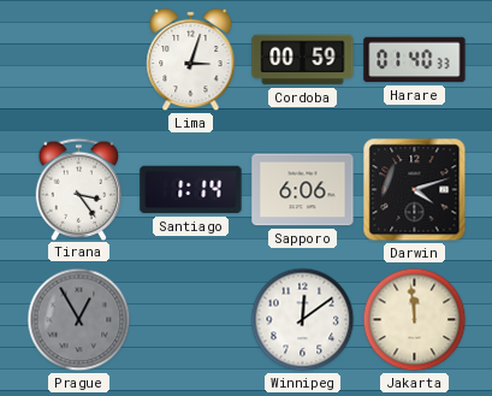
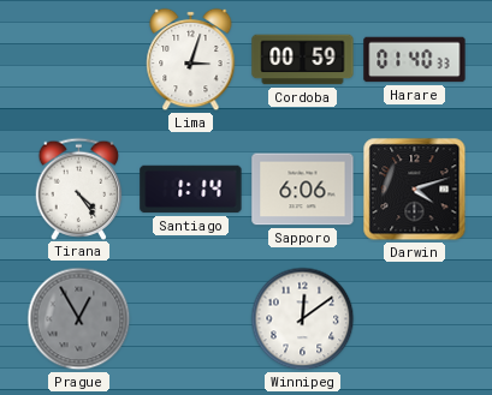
Tirana: 3:24 -> 4:24
Jakarta: 11:59 -> none
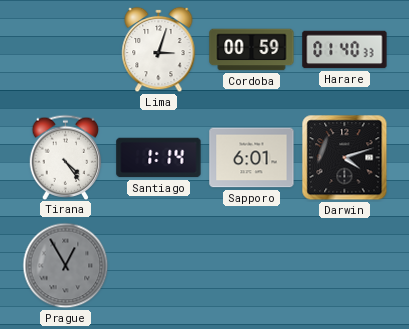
Sapporo: 6:06 -> 6:01
Winnipeg: 12:09 -> none
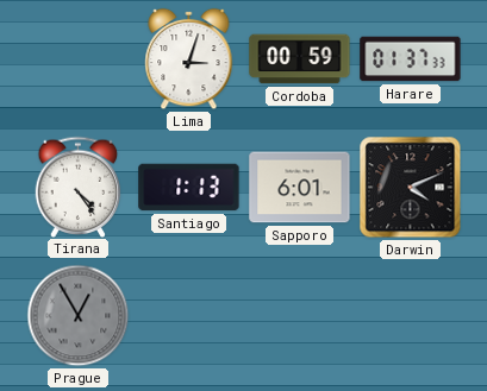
Harare: 01:40 -> 01:37
Santiago: 1:14 -> 1:13
Darwin: 4:12 -> 4:11
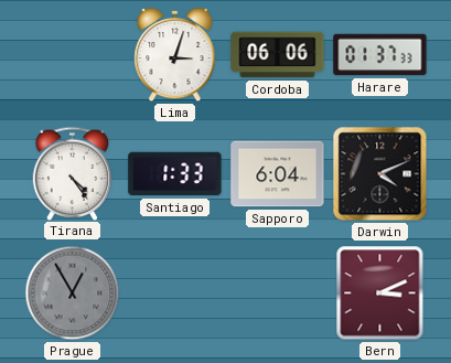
Cordoba: 00:59 -> 06:06
Santiago: 1:13 -> 1:33
Sapporo: 6:01 -> 6:04
Bern: none -> 3:11
